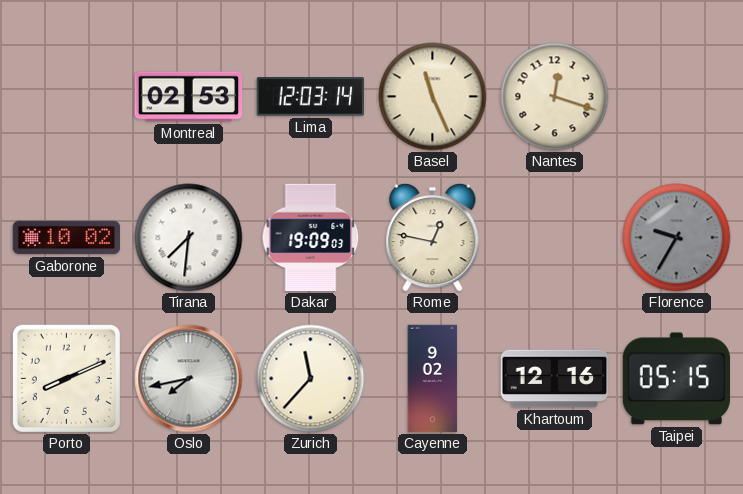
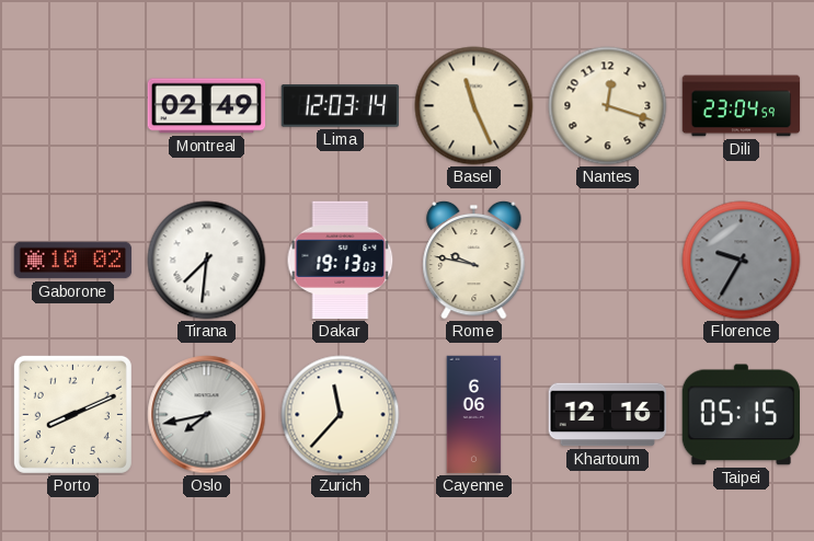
Montreal: 02:53 -> 02:49
Dili: none -> 23:04
Dakar: 19:09 -> 19:13
Rome: 12:47 -> 9:47
Cayenne: 9:02 -> 6:06
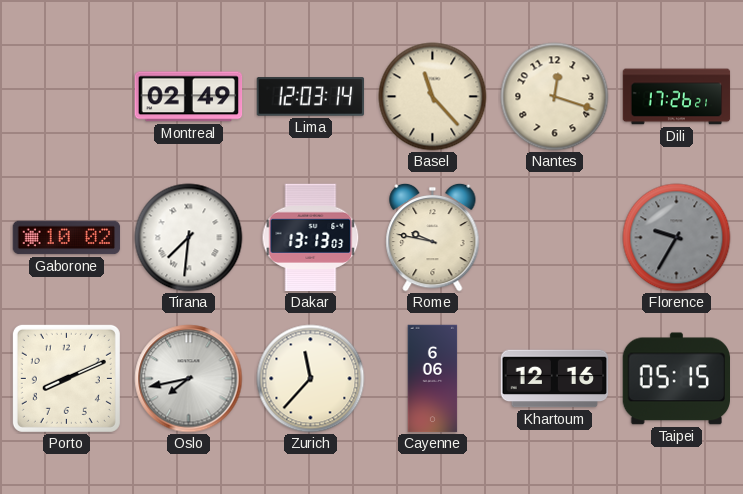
Basel: 11:26 -> 11:23
Dili: 23:04 -> 17:26
Dakar: 19:13 -> 13:13
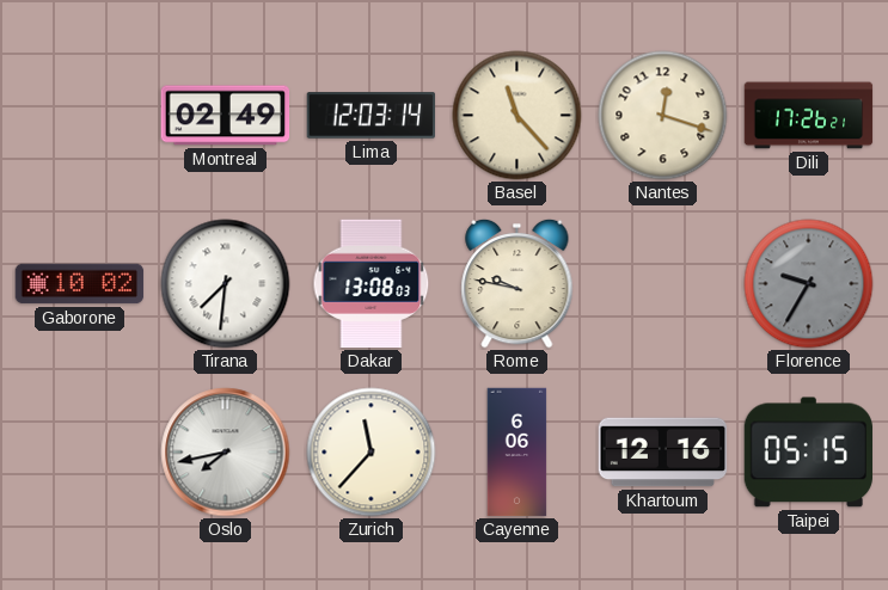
Dakar: 13:13 -> 13:08
Porto: 8:11 -> none
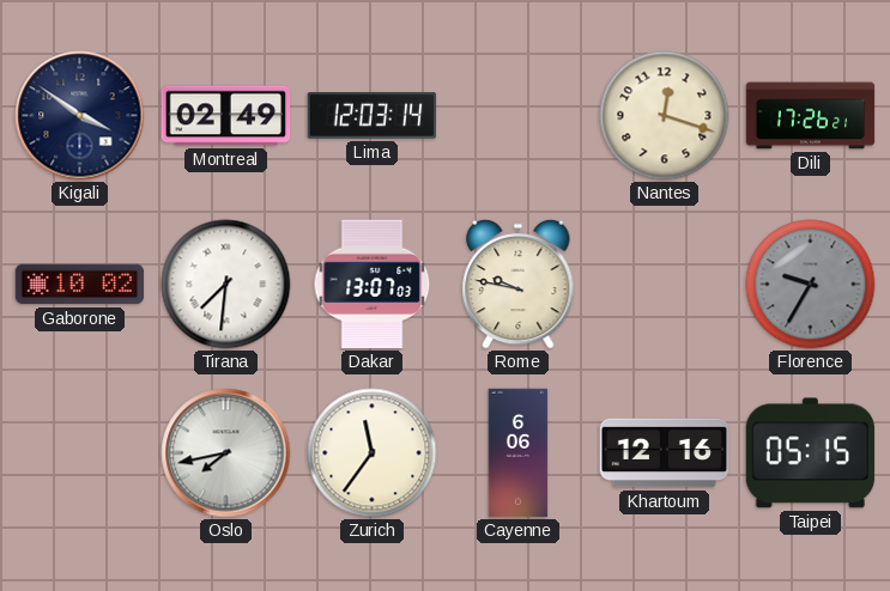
Kigali: none -> 3:51
Basel: 11:23 -> none
Dakar: 13:08 -> 13:07
Zurich: 11:37 -> 11:36
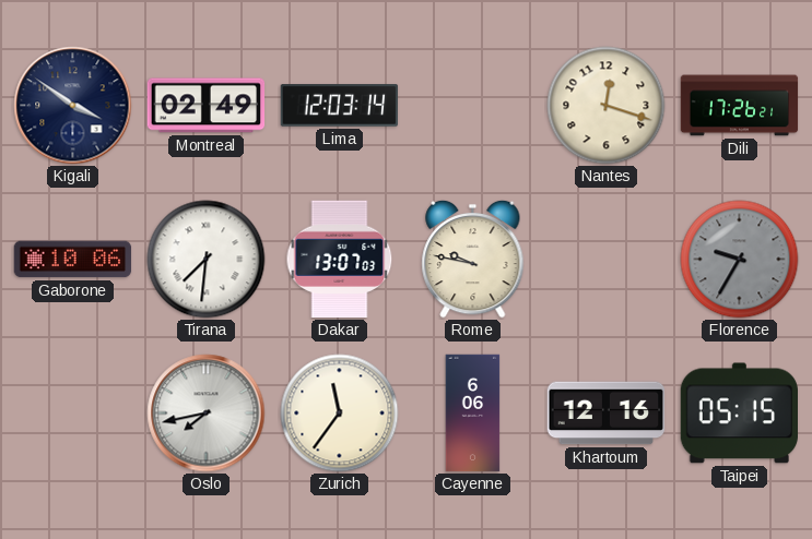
Gaborone: 10:02 -> 10:06
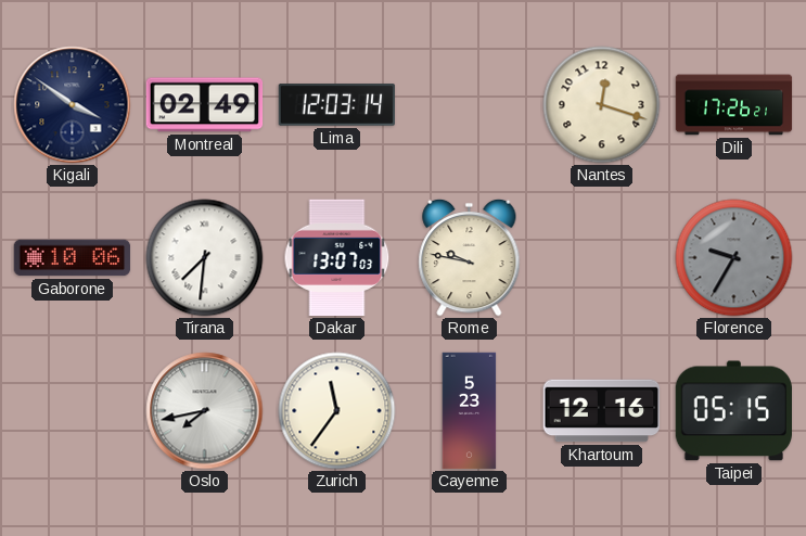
Cayenne: 6:06 -> 5:23
